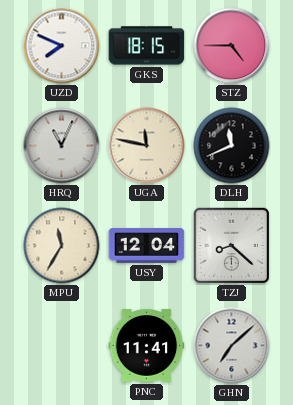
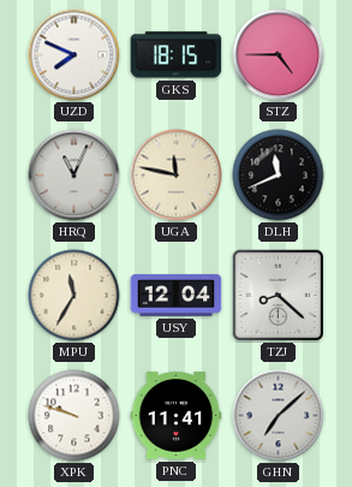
XPK: none -> 9:48
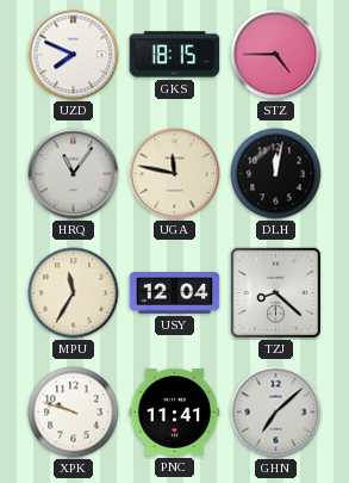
HRQ: 11:04 -> 11:06
DLH: 11:41 -> 12:02
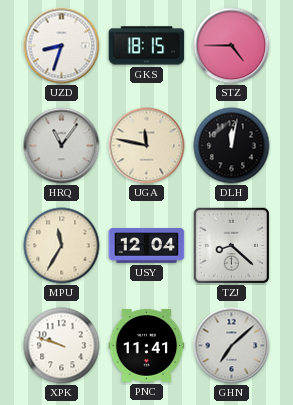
UZD: 7:49 -> 8:33
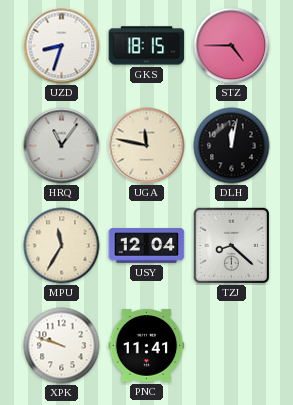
GHN: 7:08 -> none
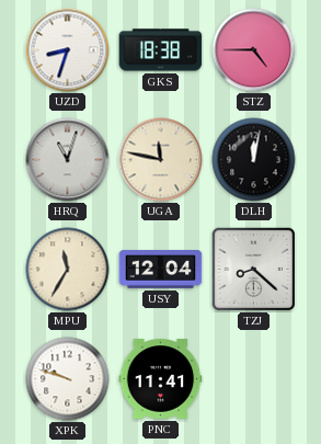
GKS: 18:15 -> 18:38
HRQ: 11:06 -> 11:03
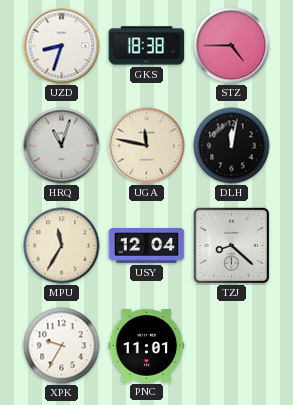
XPK: 9:48 -> 9:35
PNC: 11:41 -> 11:01
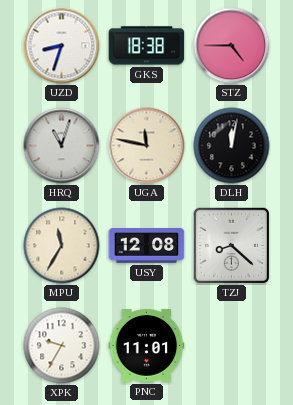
USY: 12:04 -> 12:08
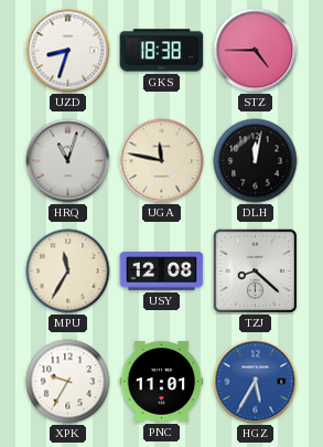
HGZ: none -> 5:35
